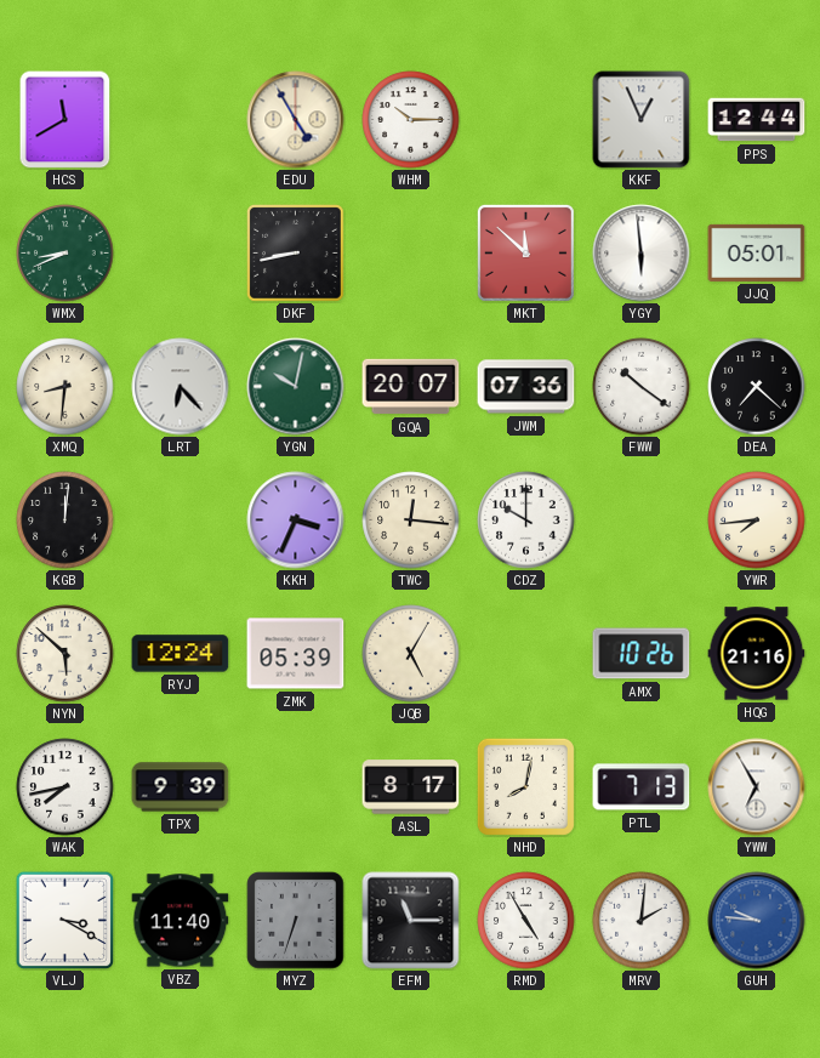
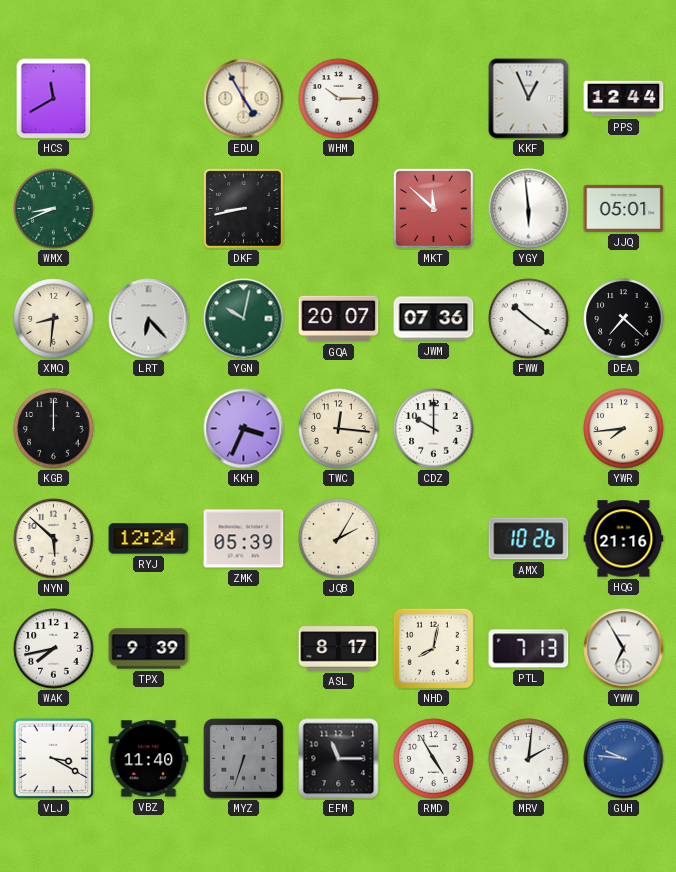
KGB: 12:01 -> 12:00
JQB: 5:05 -> 2:05
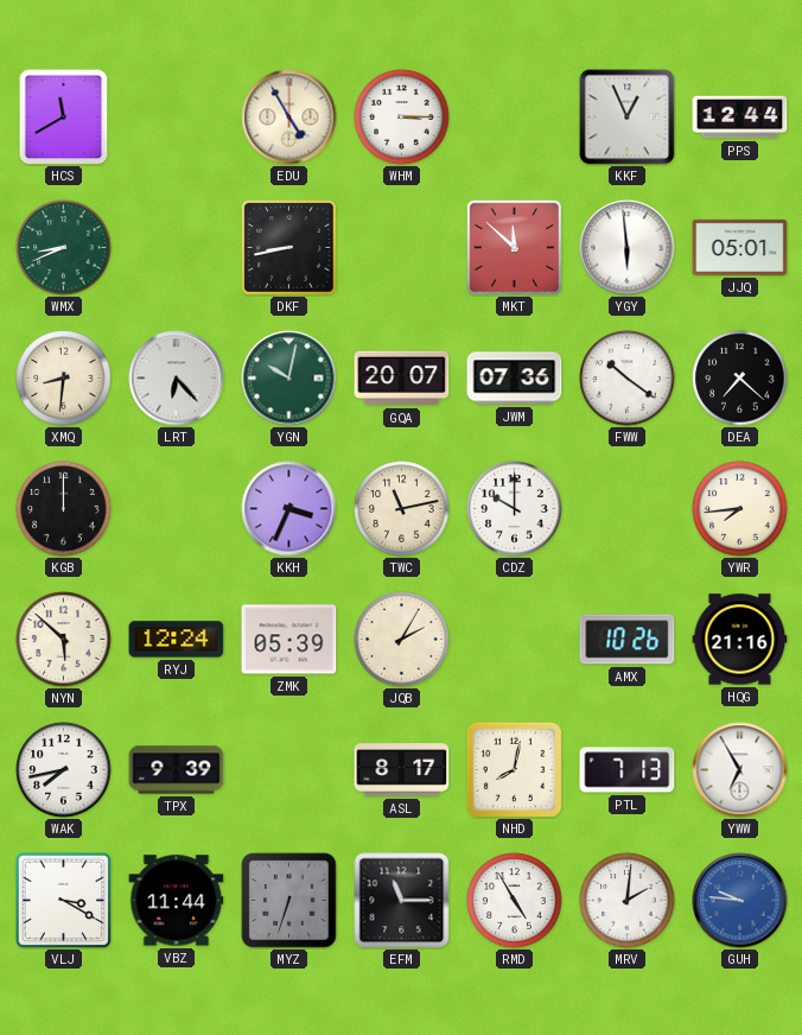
WHM: 10:15 -> 3:15
TWC: 12:16 -> 11:13
VBZ: 11:40 -> 11:44
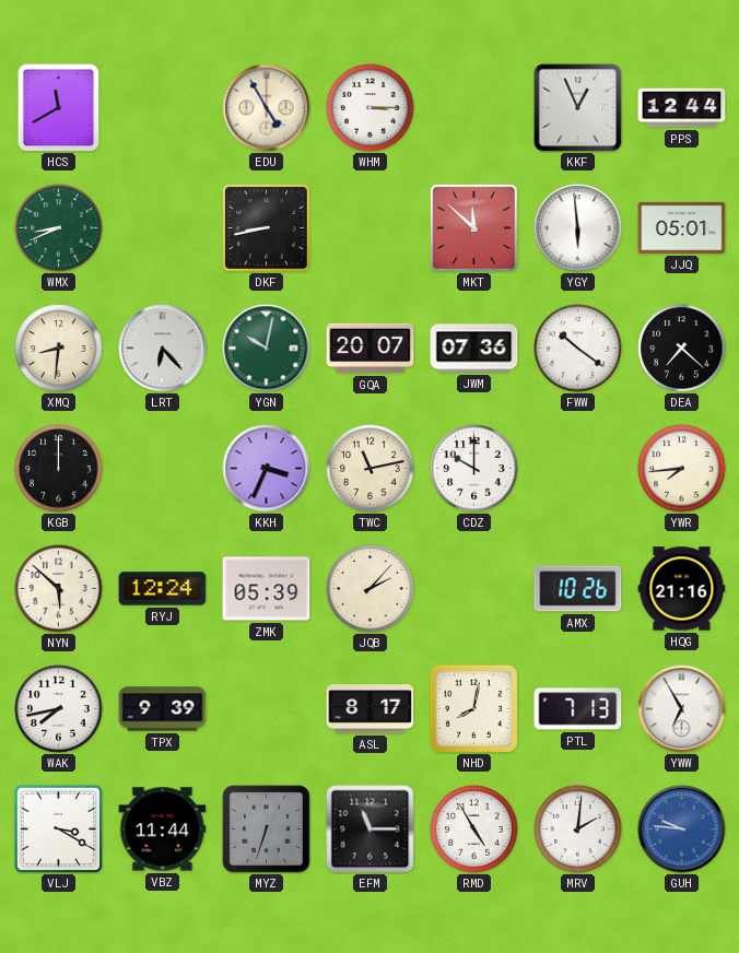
JQB: 2:05 -> 2:07
